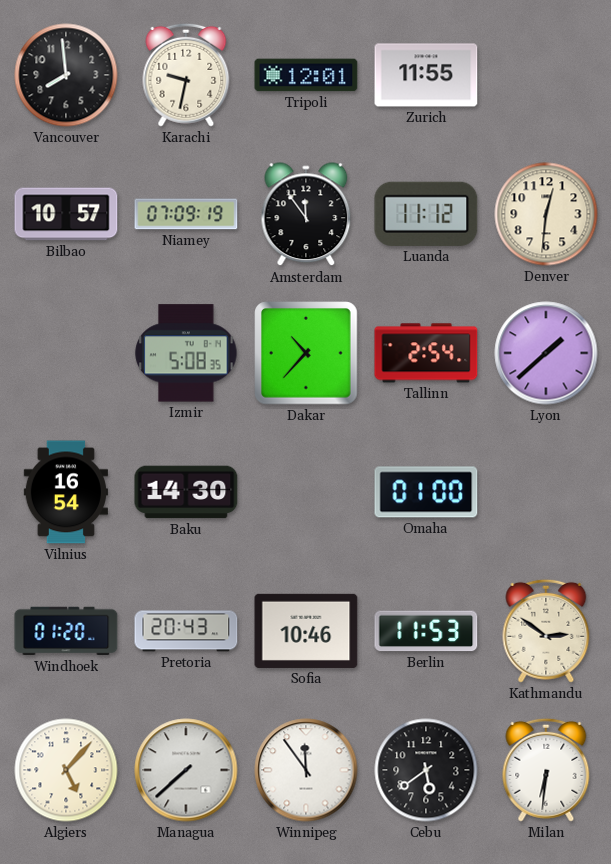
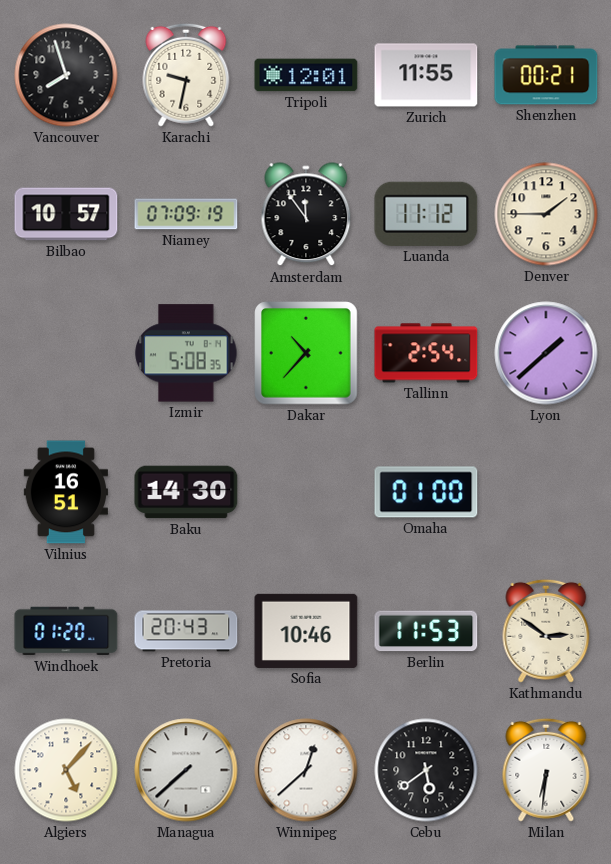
Vancouver: 7:59 -> 7:57
Shenzhen: none -> 00:21
Denver: 12:31 -> 1:45
Vilnius: 16:54 -> 16:51
Winnipeg: 11:54 -> 12:38
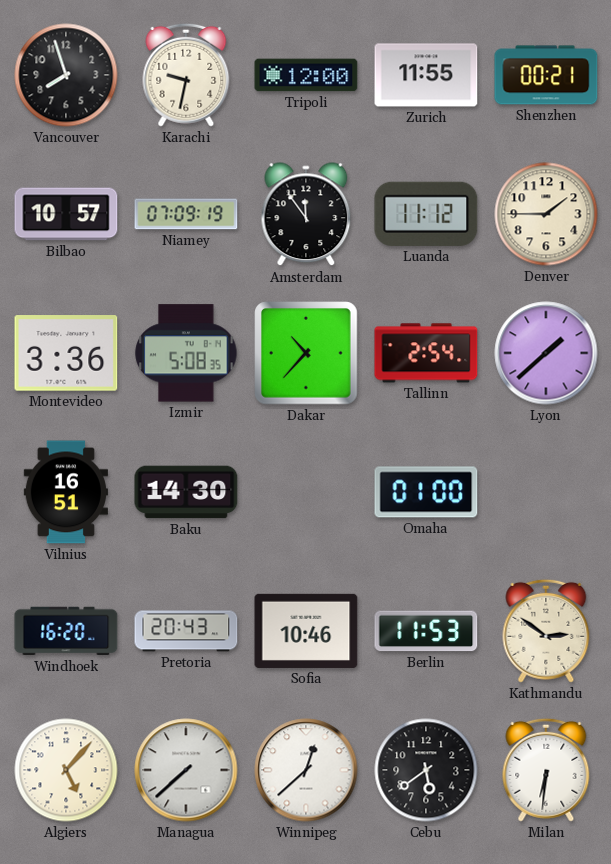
Tripoli: 12:01 -> 12:00
Montevideo: none -> 3:36
Windhoek: 01:20 -> 16:20
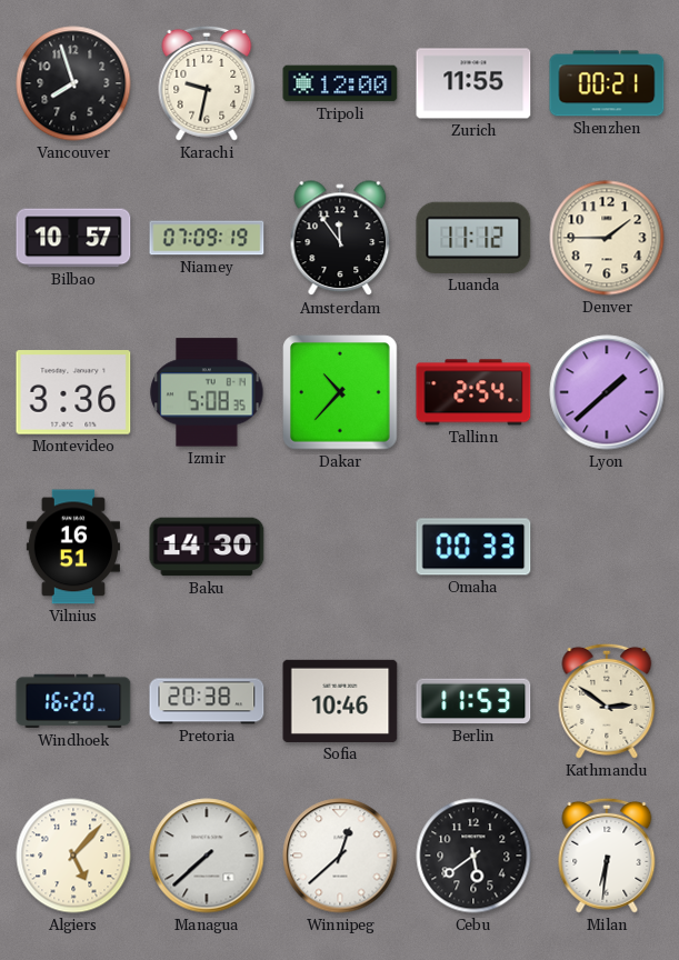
Omaha: 01:00 -> 00:33
Pretoria: 20:43 -> 20:38
